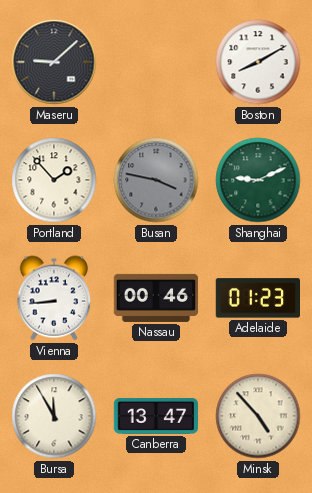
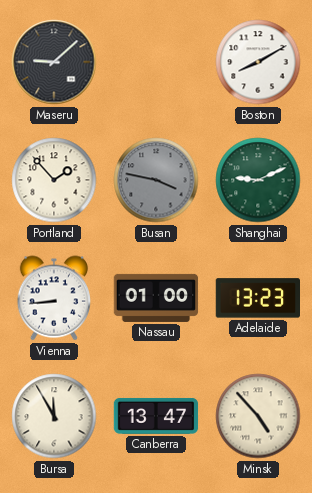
Nassau: 00:46 -> 01:00
Adelaide: 01:23 -> 13:23
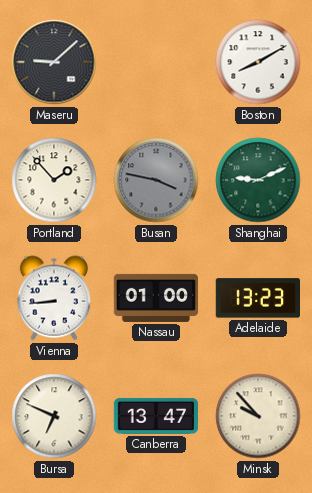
Bursa: 11:55 -> 6:49
Minsk: 4:53 -> 9:53
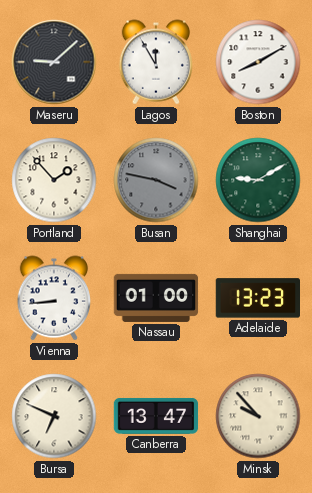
Lagos: none -> 11:55
Shanghai: 9:11 -> 9:10
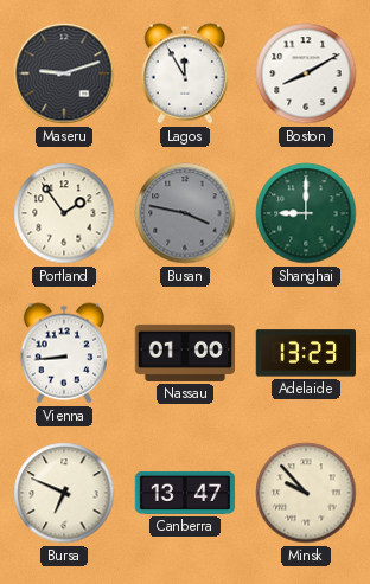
Maseru: 9:08 -> 9:12
Portland: 1:53 -> 1:54
Shanghai: 9:10 -> 9:00
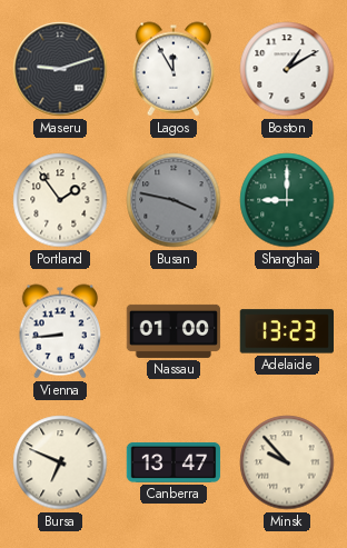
Boston: 8:10 -> 1:10
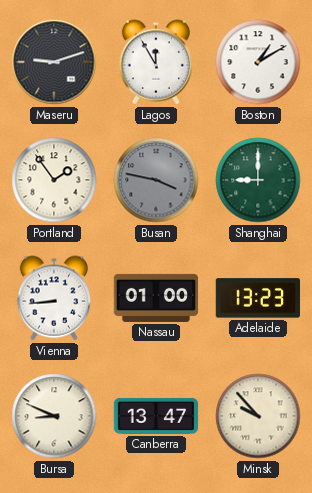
Bursa: 6:49 -> 8:49
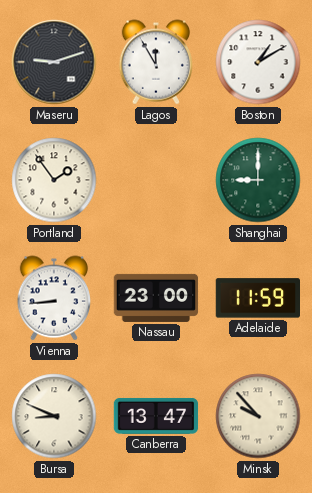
Busan: 3:47 -> none
Nassau: 01:00 -> 23:00
Adelaide: 13:23 -> 11:59
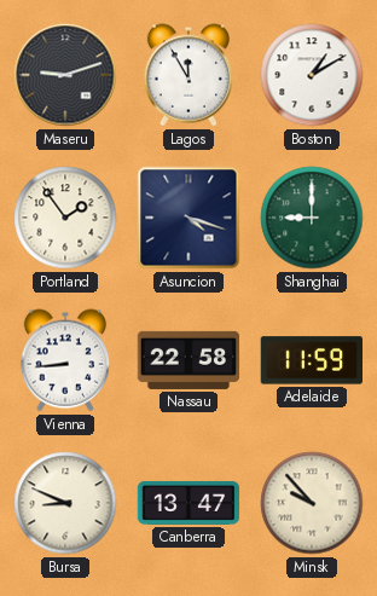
Asuncion: none -> 4:18
Nassau: 23:00 -> 22:58
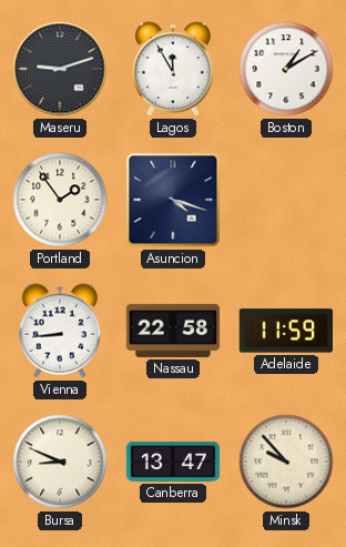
Shanghai: 9:00 -> none
